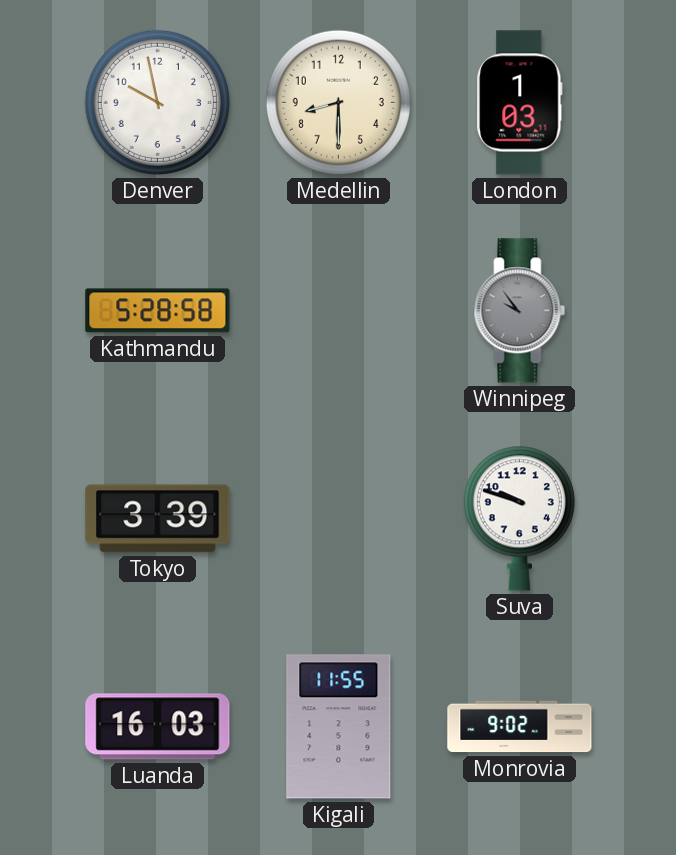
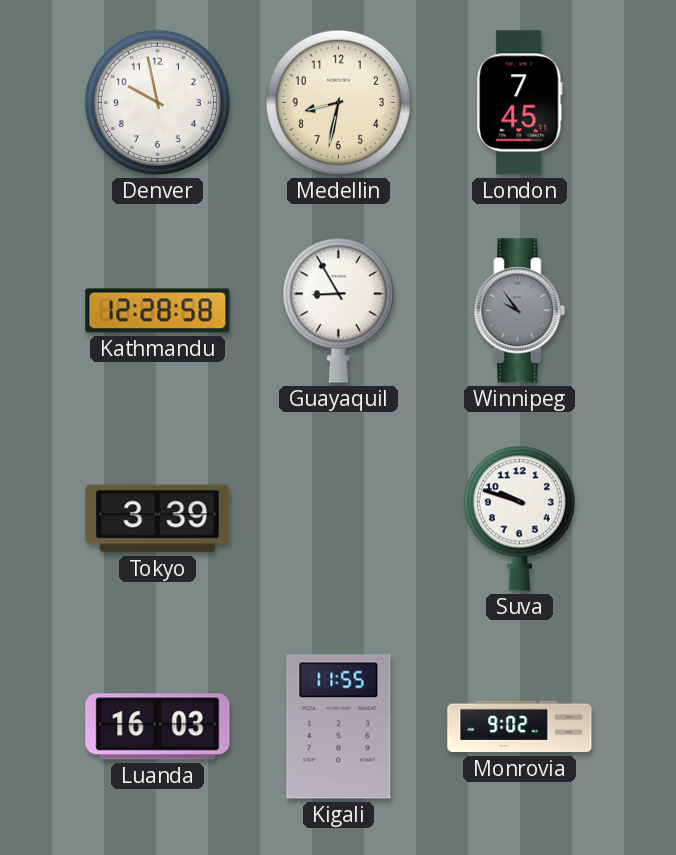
Medellin: 8:30 -> 8:32
London: 1:03 -> 7:45
Kathmandu: 5:28 -> 12:28
Guayaquil: none -> 8:55
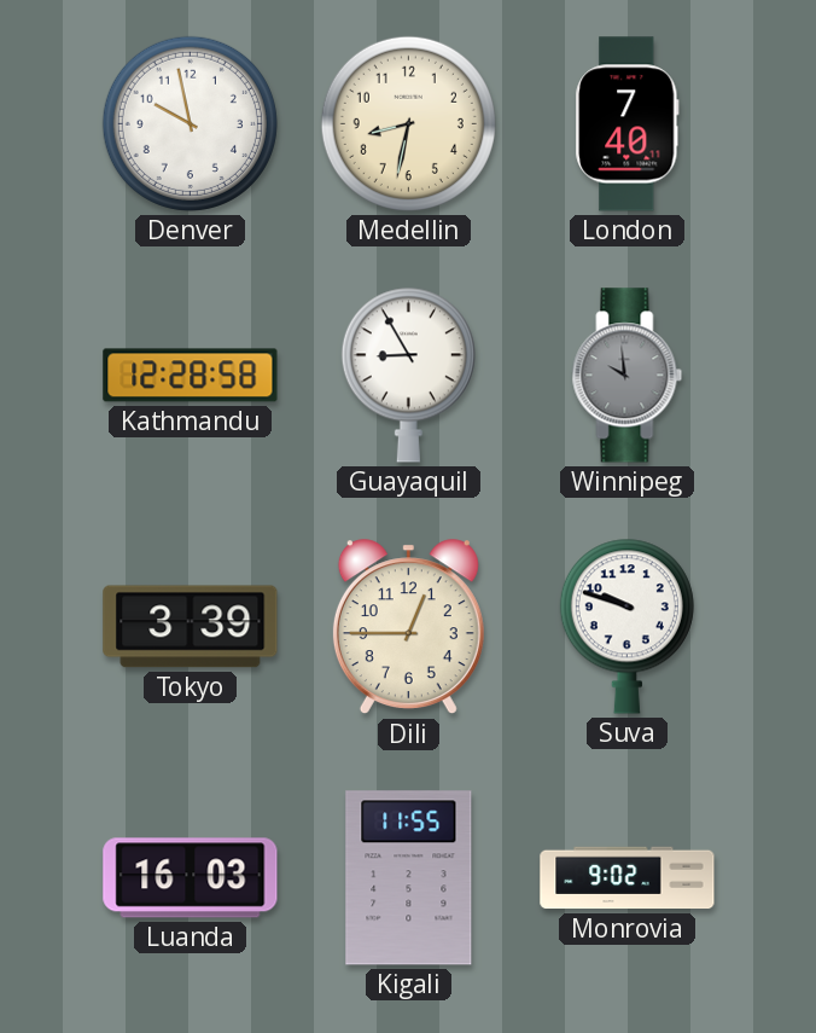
London: 7:45 -> 7:40
Winnipeg: 9:54 -> 9:59
Dili: none -> 12:45
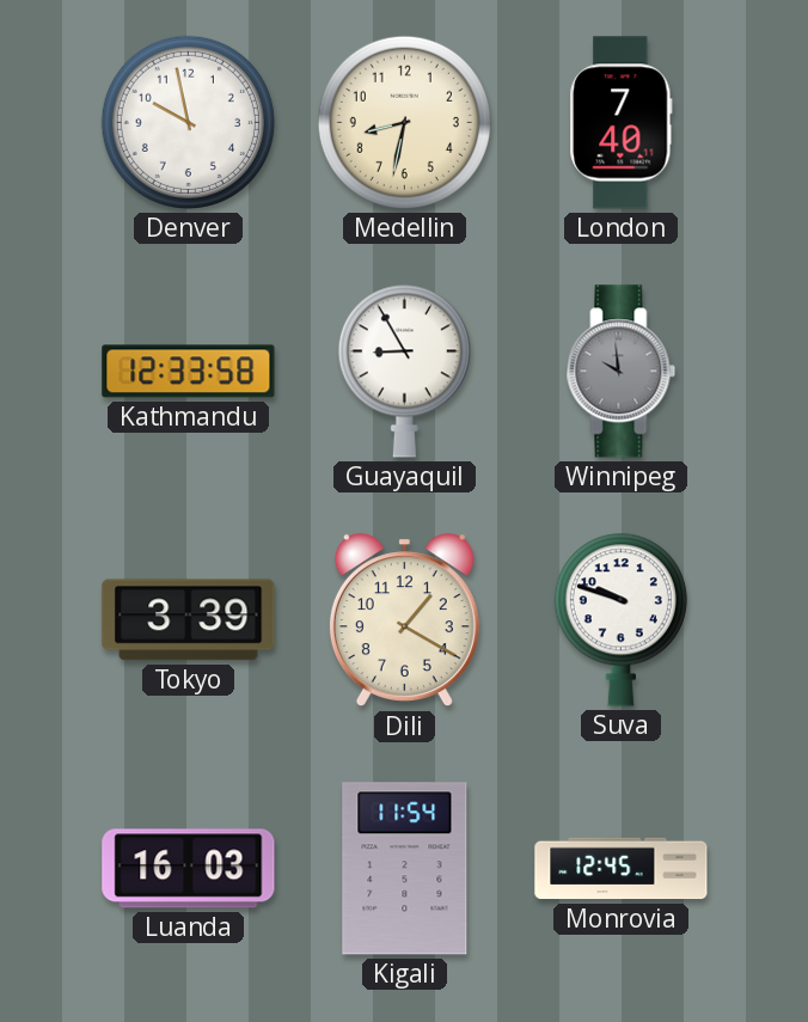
Kathmandu: 12:28 -> 12:33
Dili: 12:45 -> 1:20
Kigali: 11:55 -> 11:54
Monrovia: 9:02 -> 12:45
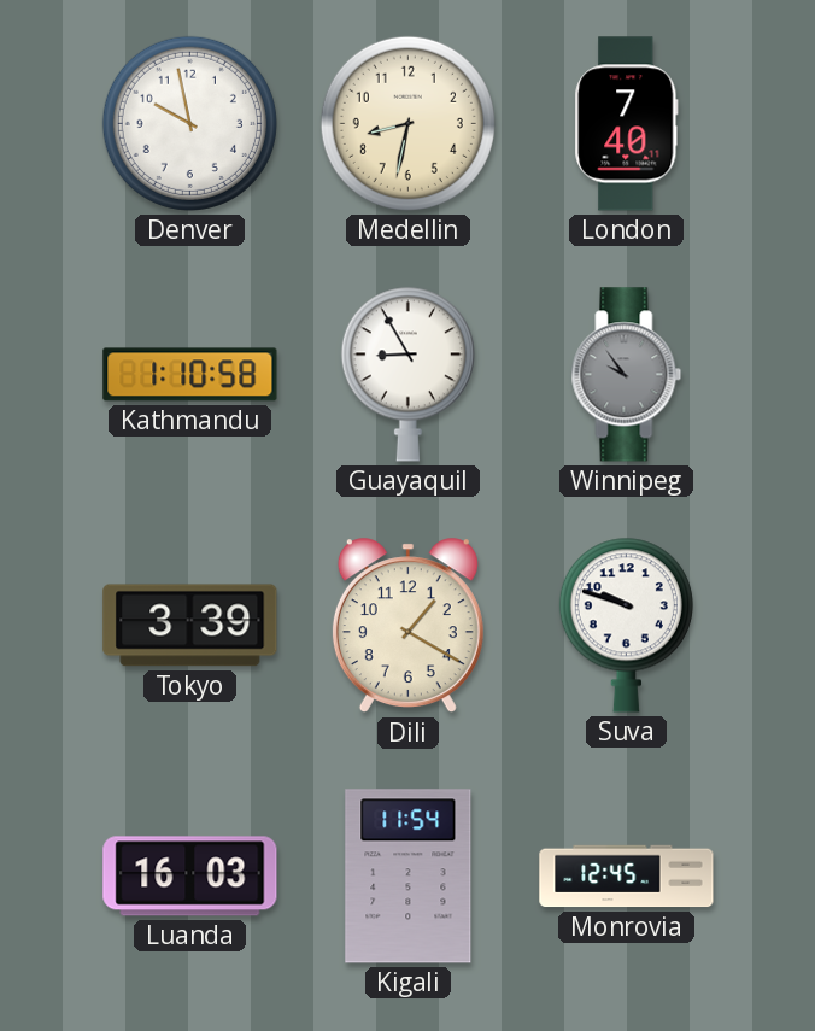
Kathmandu: 12:33 -> 1:10
Winnipeg: 9:59 -> 9:54
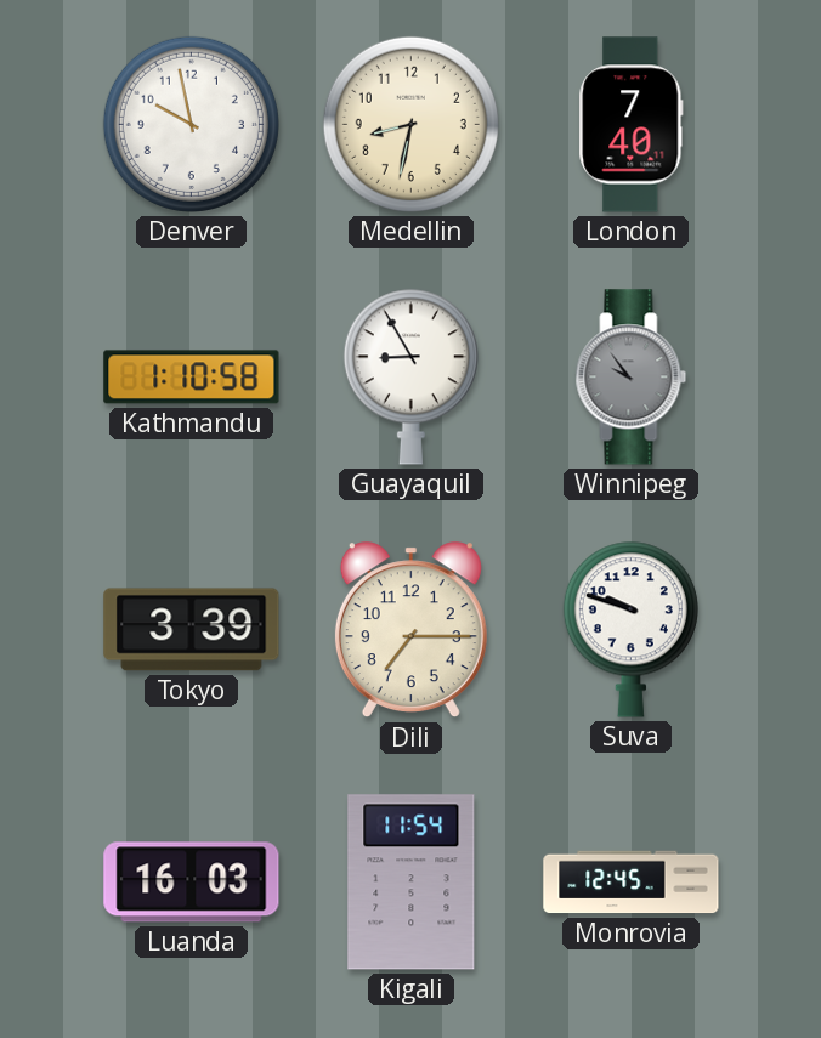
Dili: 1:20 -> 7:15
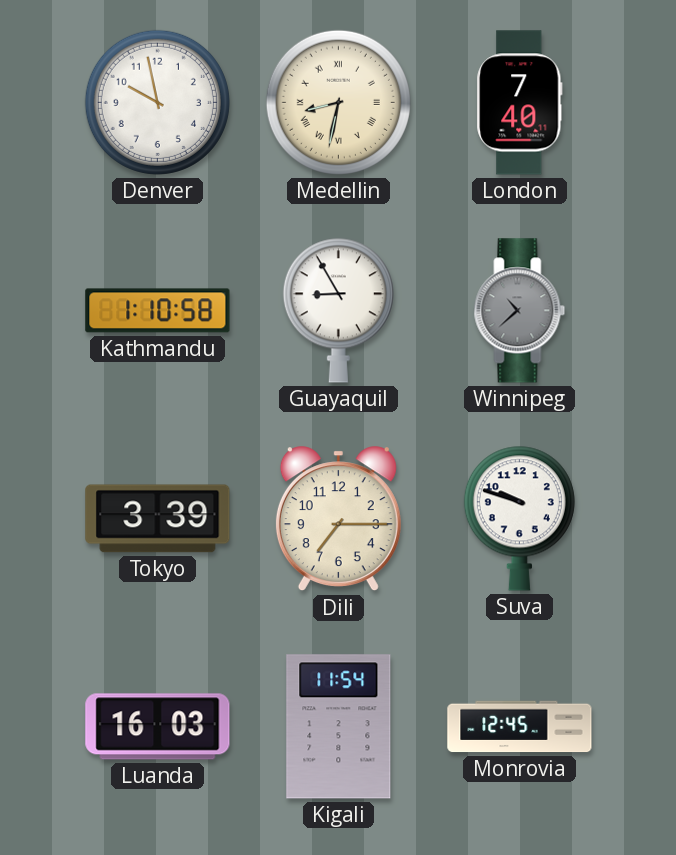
Medellin numerals: Arabic -> Roman
Winnipeg: 9:54 -> 10:38
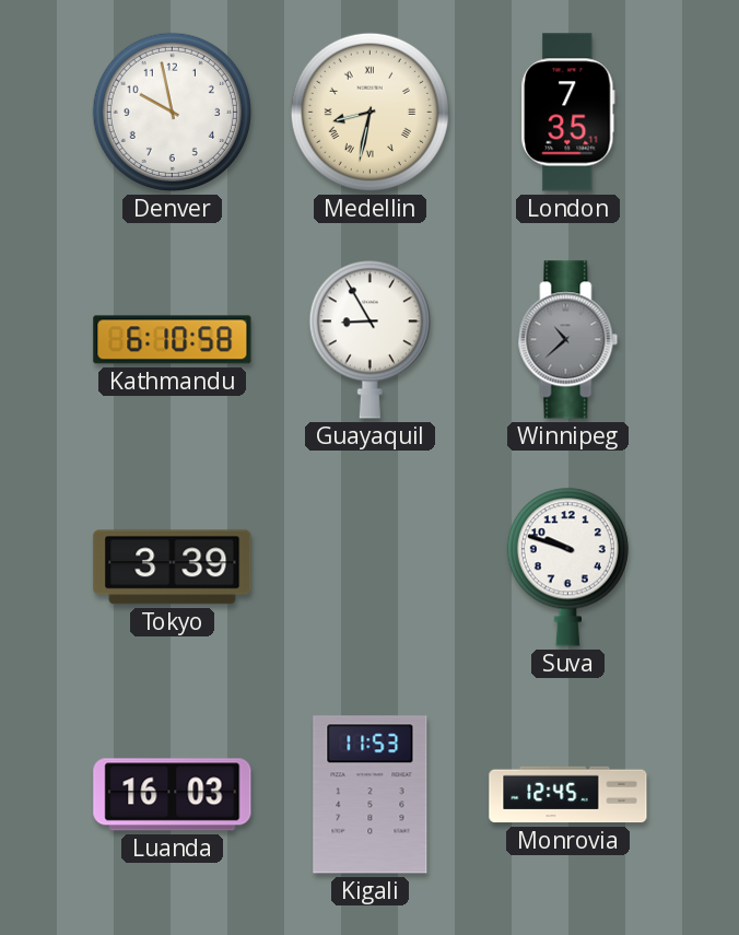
London: 7:40 -> 7:35
Kathmandu: 1:10 -> 6:10
Dili: 7:15 -> none
Kigali: 11:54 -> 11:53
